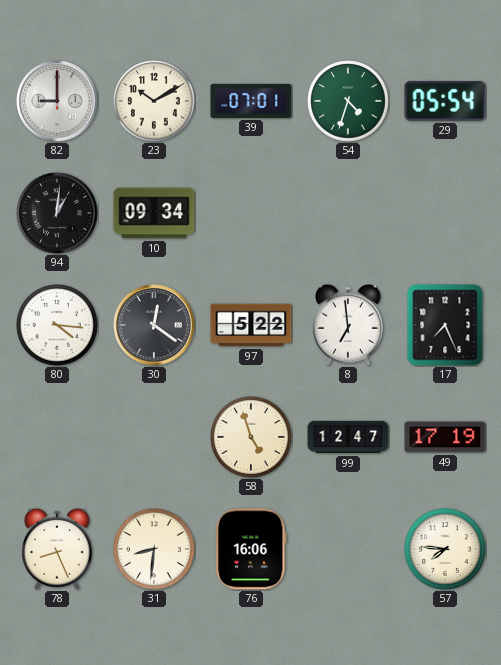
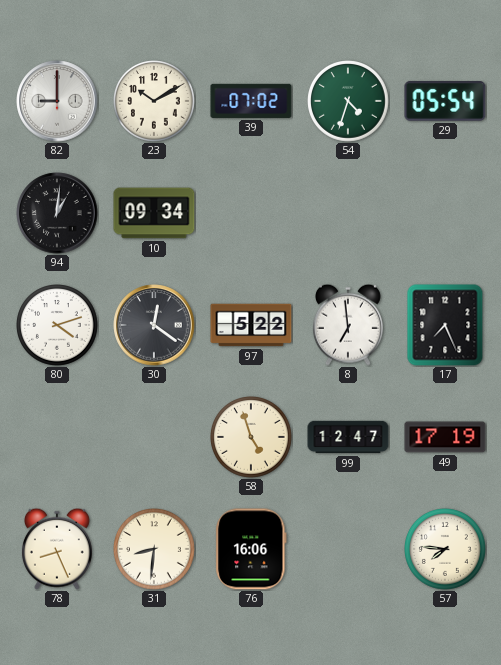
39: 07:01 -> 07:02
80: 4:16 -> 4:12
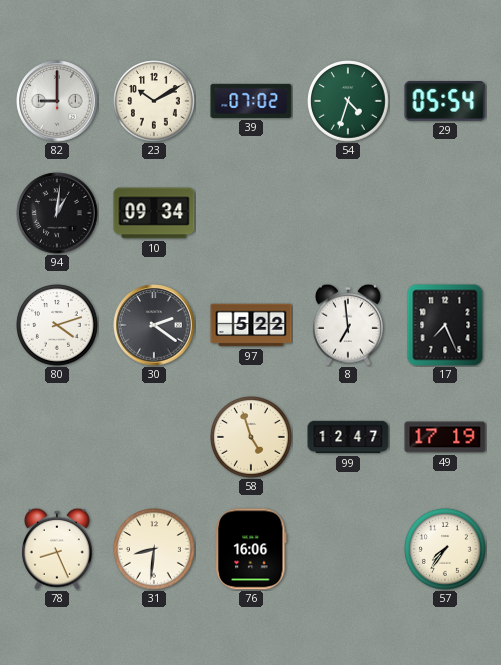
30: 12:21 -> 2:21
57: 7:46 -> 7:36
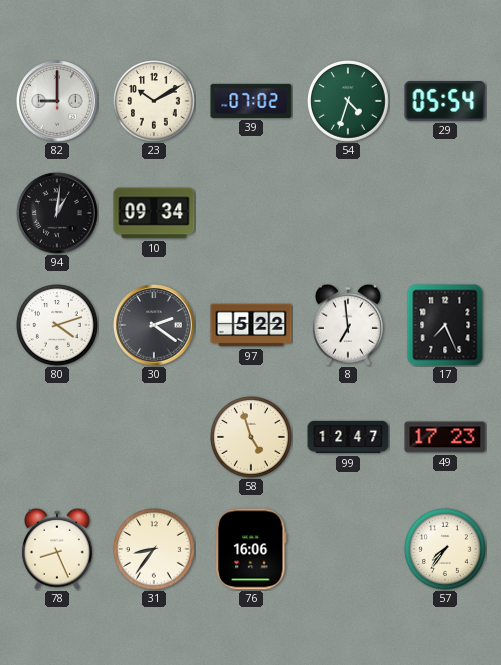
49: 17:19 -> 17:23
31: 8:31 -> 8:36
